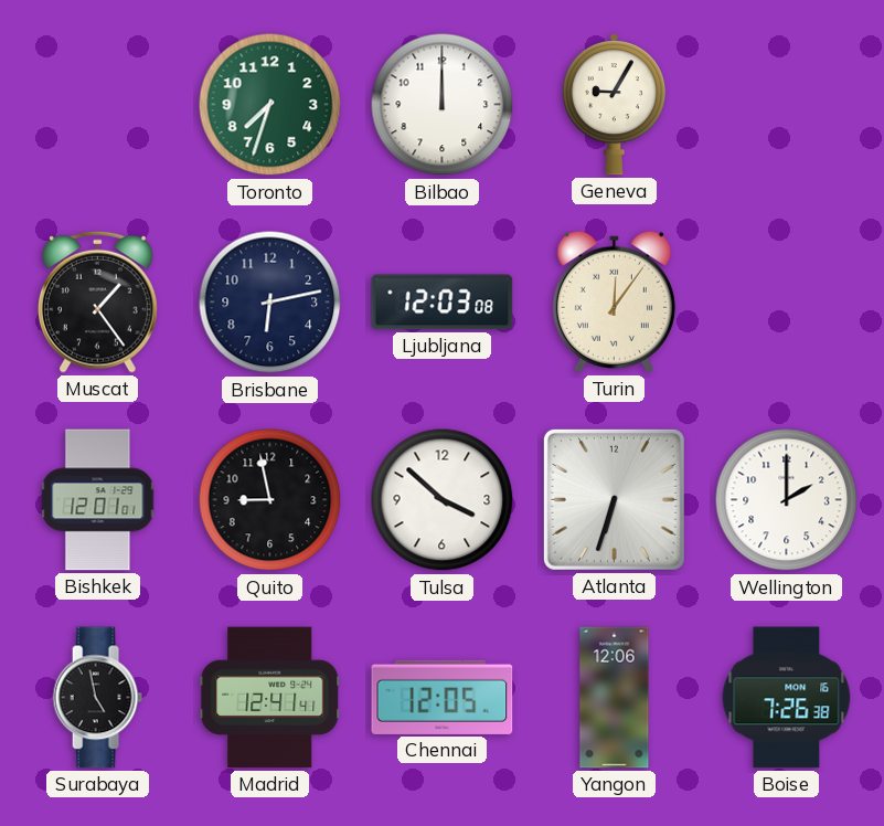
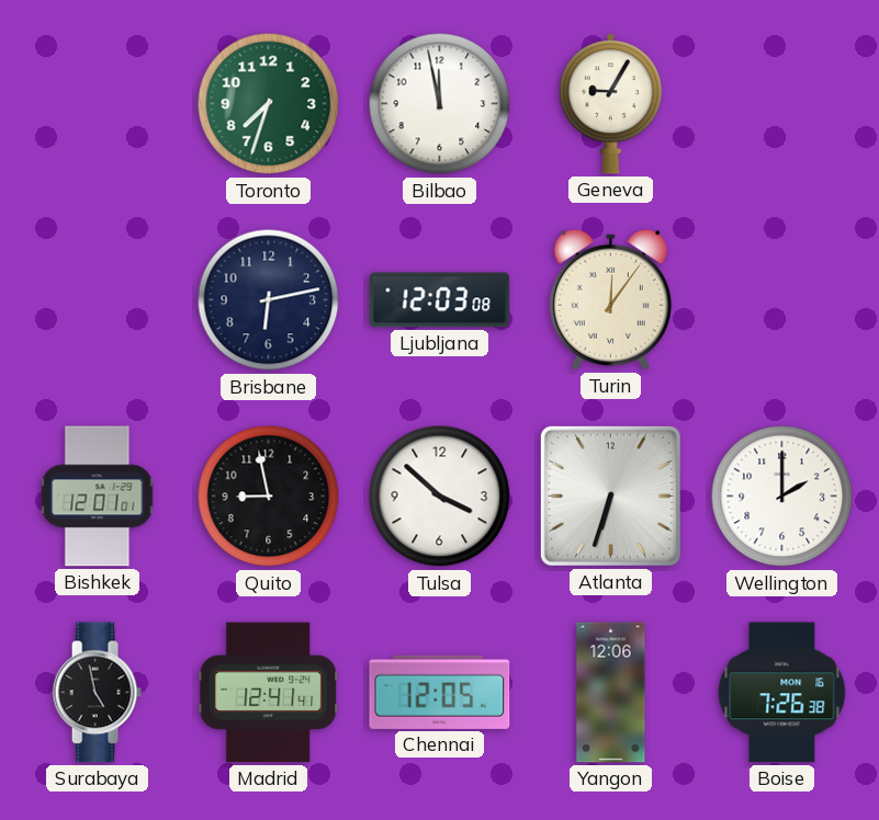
Bilbao: 12:00 -> 11:58
Muscat: 1:24 -> none
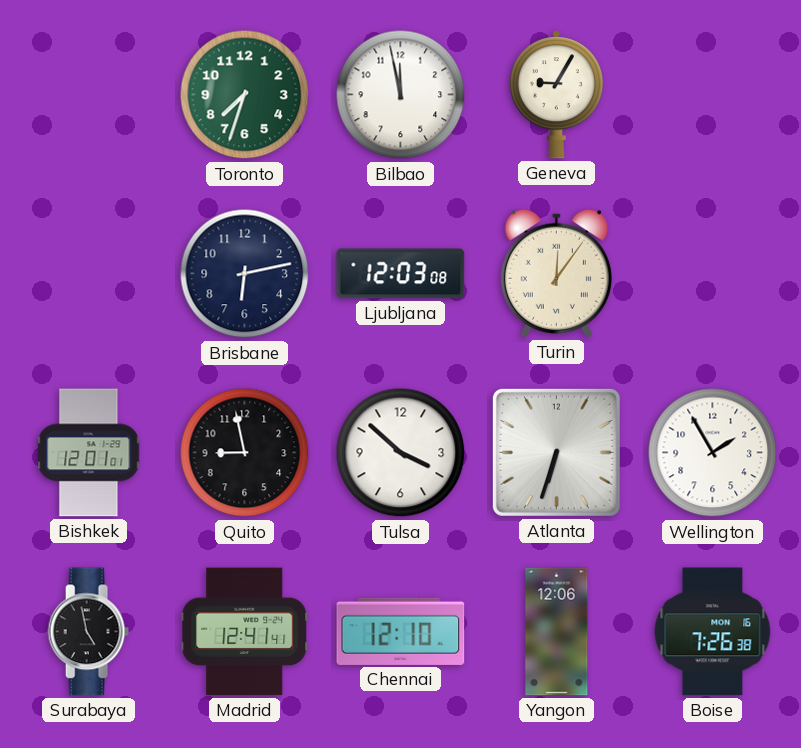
Wellington: 2:00 -> 1:55
Chennai: 12:05 -> 12:10
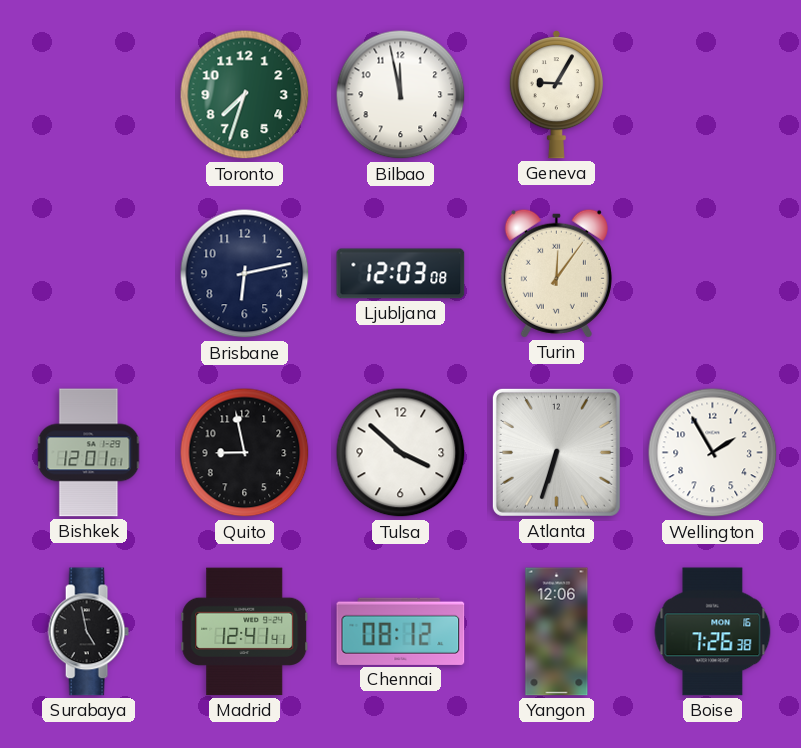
Chennai: 12:10 -> 08:12
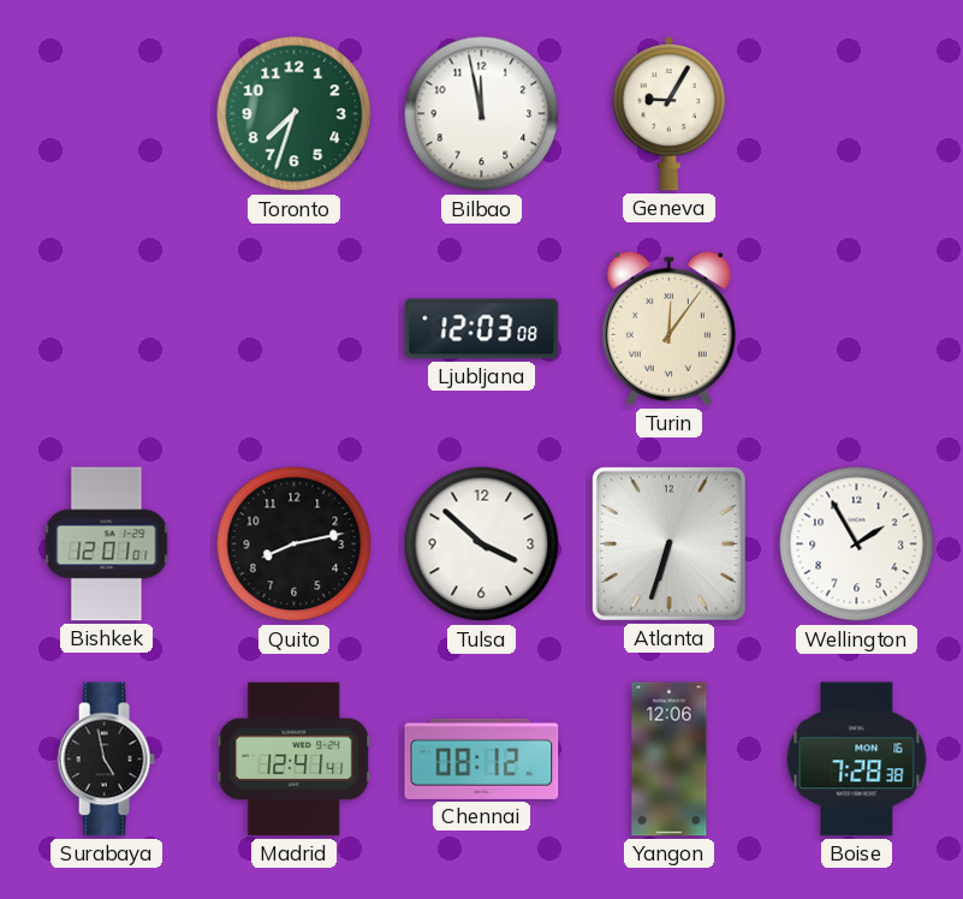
Brisbane: 6:13 -> none
Quito: 8:58 -> 8:13
Boise: 7:26 -> 7:28
